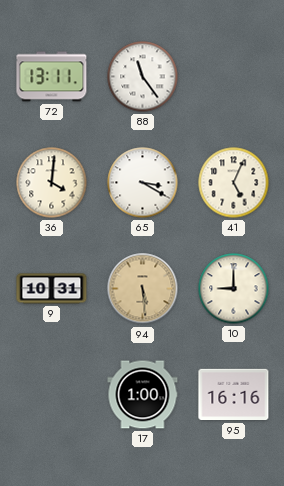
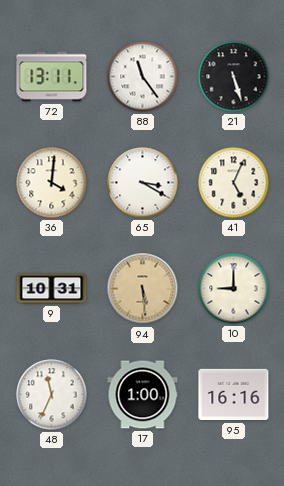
21: none -> 5:27
48: none -> 11:34
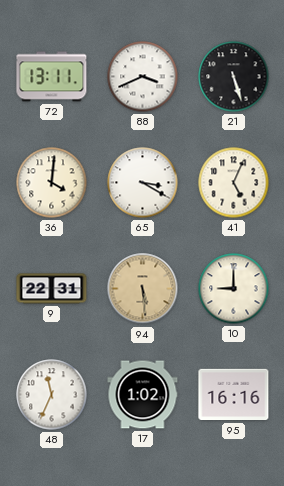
88: 11:24 -> 3:41
9: 10:31 -> 22:31
17: 1:00 -> 1:02
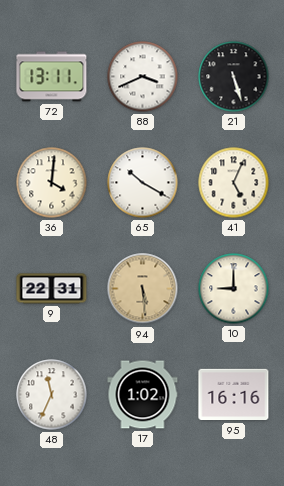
65: 3:20 -> 10:20
